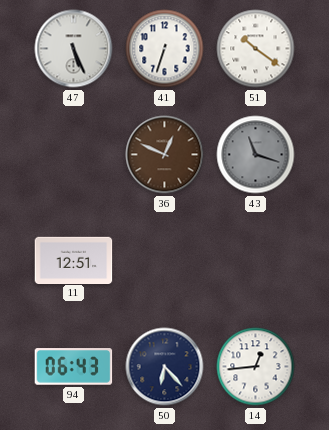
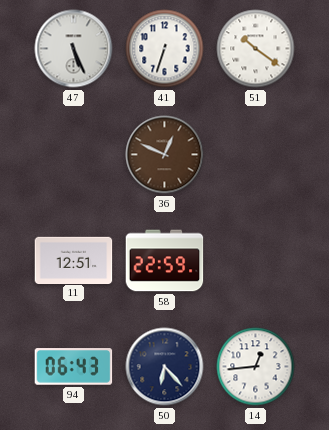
43: 11:18 -> none
58: none -> 22:59
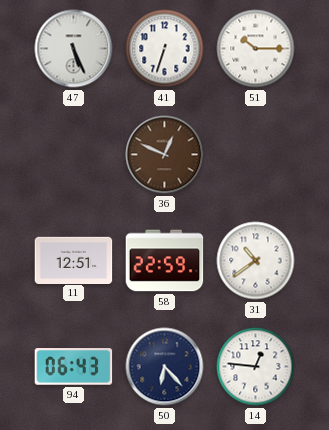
51: 10:21 -> 10:15
31: none -> 10:39
14: 12:44 -> 12:46
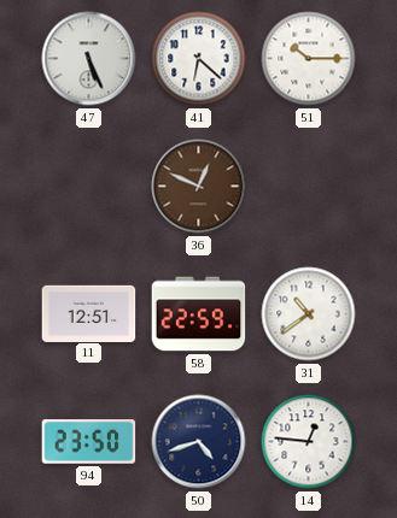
41: 6:33 -> 6:22
94: 06:43 -> 23:50
50: 6:23 -> 4:42
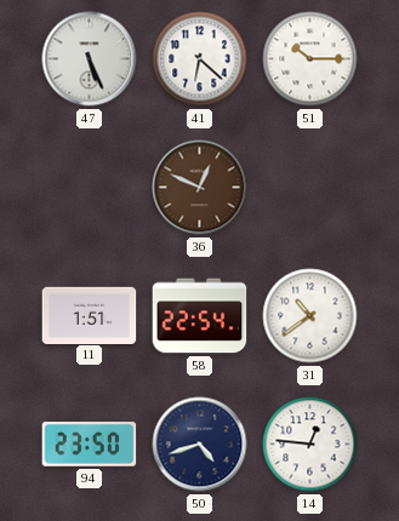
11: 12:51 -> 1:51
58: 22:59 -> 22:54
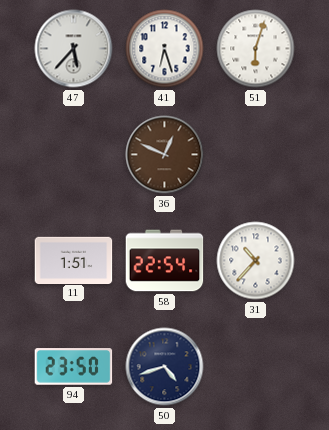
47: 5:26 -> 5:37
41: 6:22 -> 6:27
51: 10:15 -> 6:03
31: 10:39 -> 10:37
14: 12:46 -> none
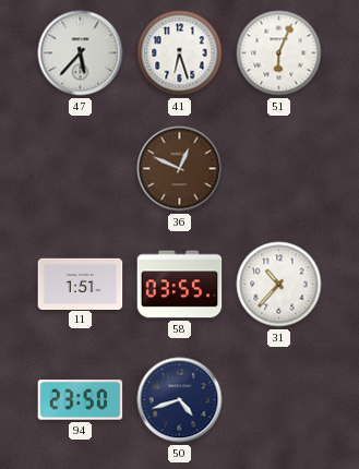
51: 6:03 -> 6:04
58: 22:54 -> 03:55
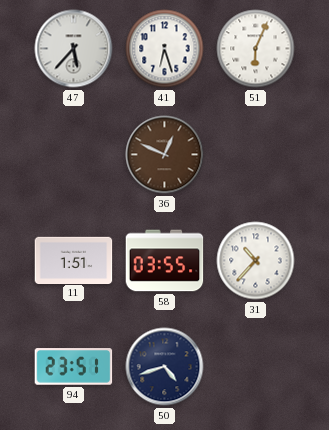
94: 23:50 -> 23:51
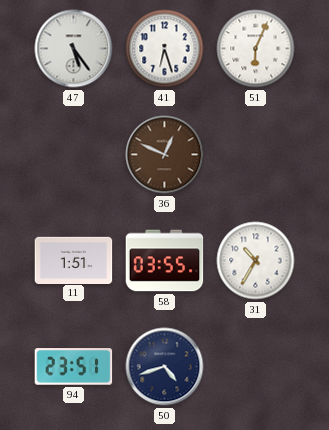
47: 5:37 -> 5:24
31: 10:37 -> 10:35
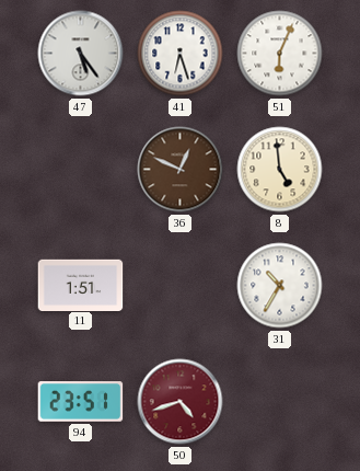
8: none -> 4:59
58: 03:55 -> none
50 dial: navy -> burgundy
